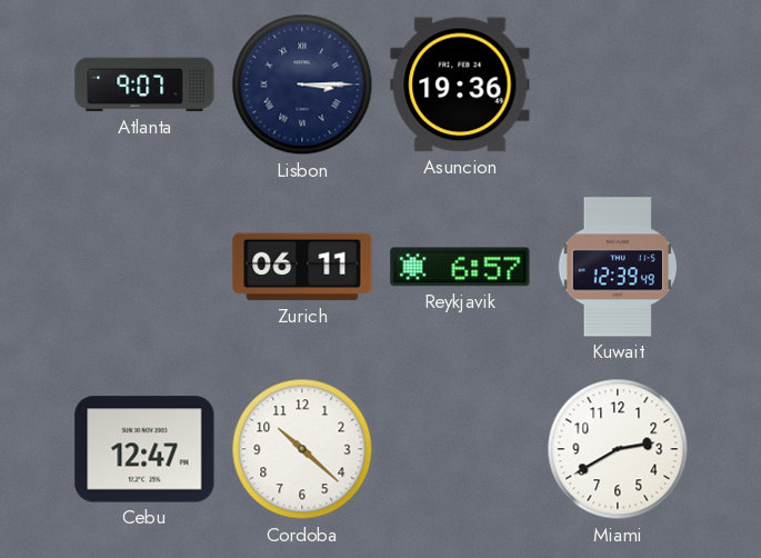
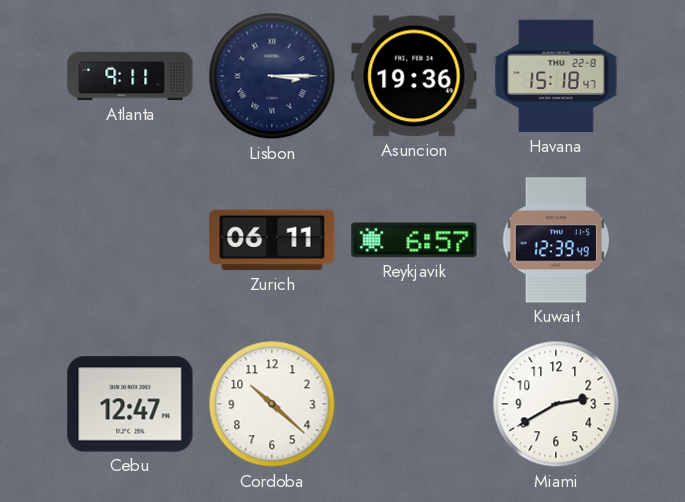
Atlanta: 9:07 -> 9:11
Havana: none -> 15:18
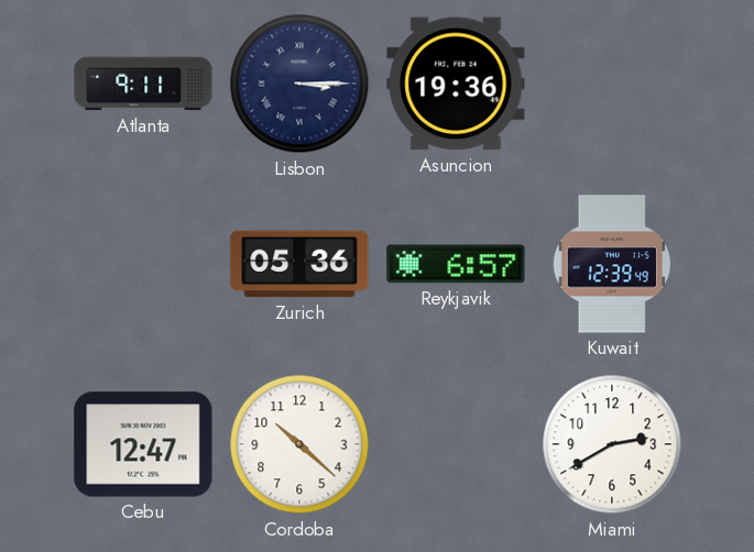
Havana: 15:18 -> none
Zurich: 06:11 -> 05:36
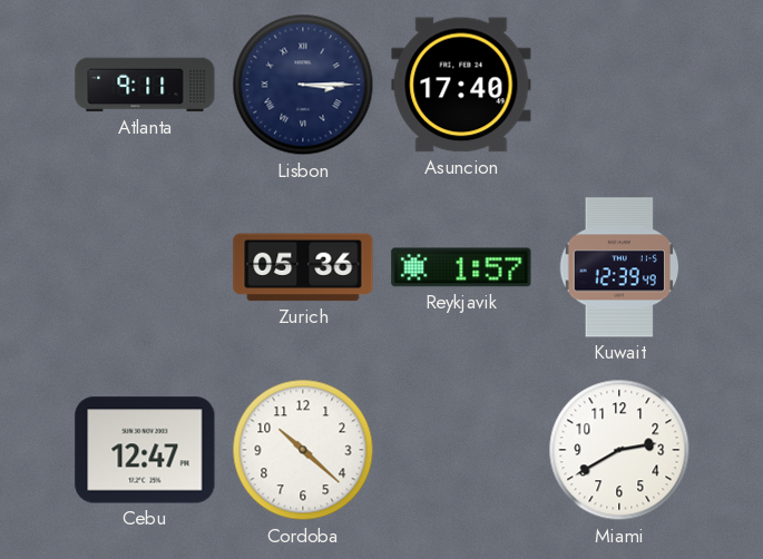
Asuncion: 19:36 -> 17:40
Reykjavik: 6:57 -> 1:57
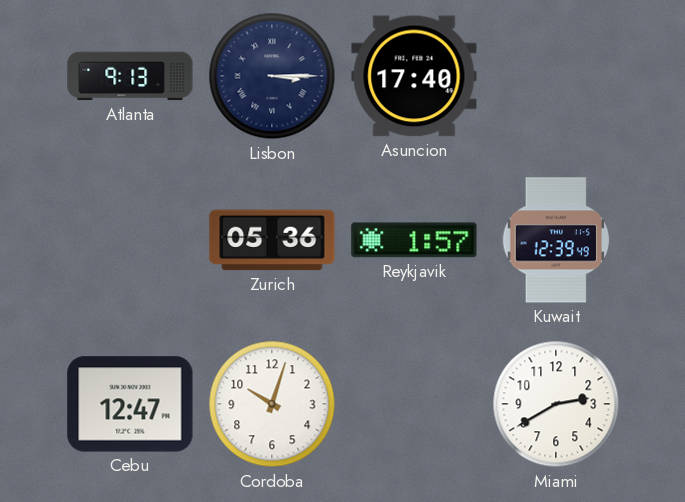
Atlanta: 9:11 -> 9:13
Cordoba: 10:22 -> 10:03
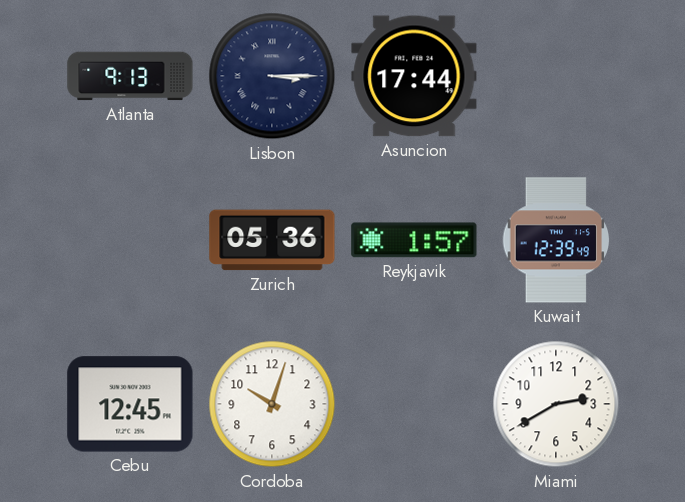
Asuncion: 17:40 -> 17:44
Cebu: 12:47 -> 12:45
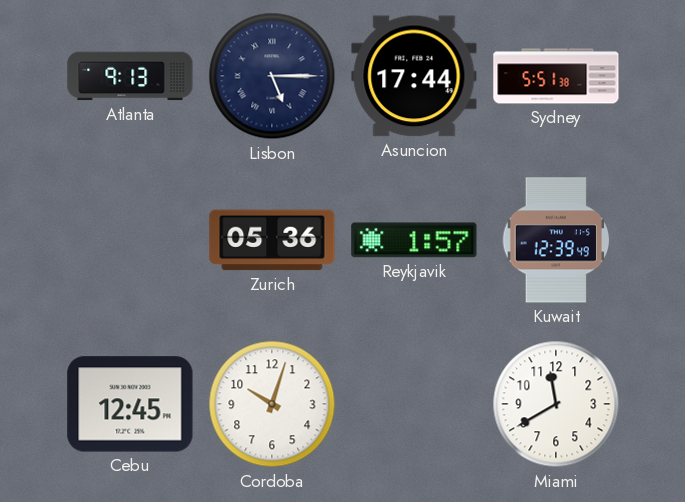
Lisbon: 3:15 -> 5:15
Sydney: none -> 5:51
Miami: 2:40 -> 11:40
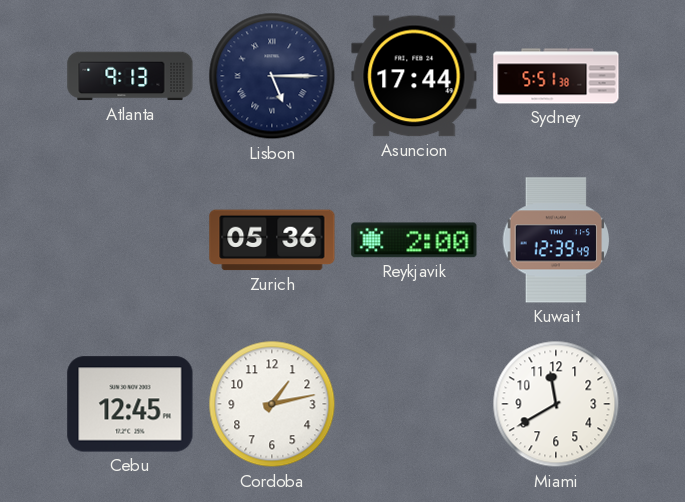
Reykjavik: 1:57 -> 2:00
Cordoba: 10:03 -> 1:13
